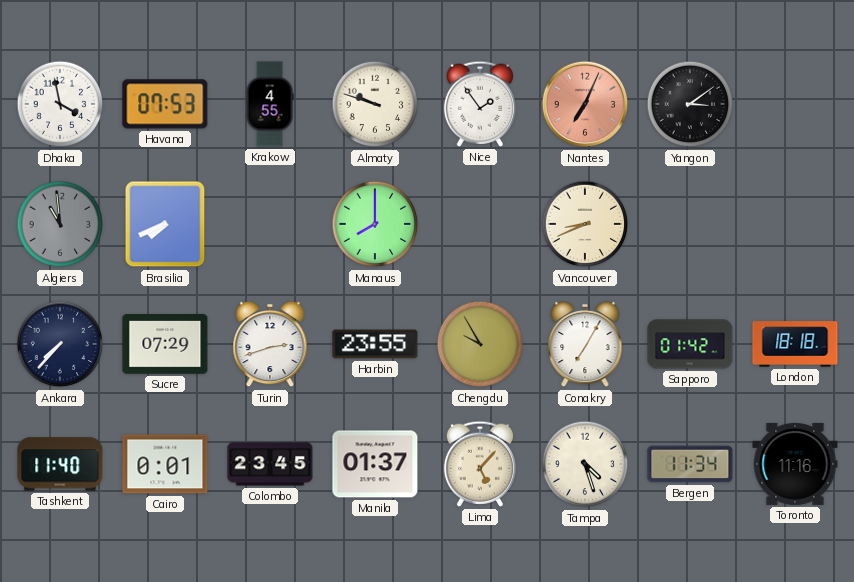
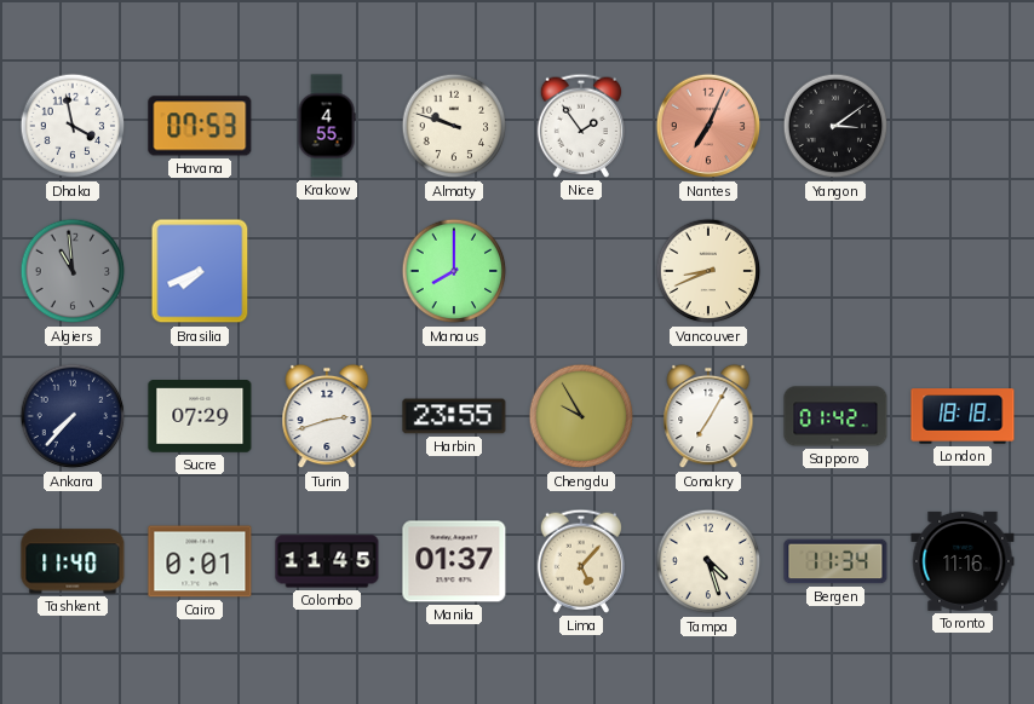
Colombo: 23:45 -> 11:45
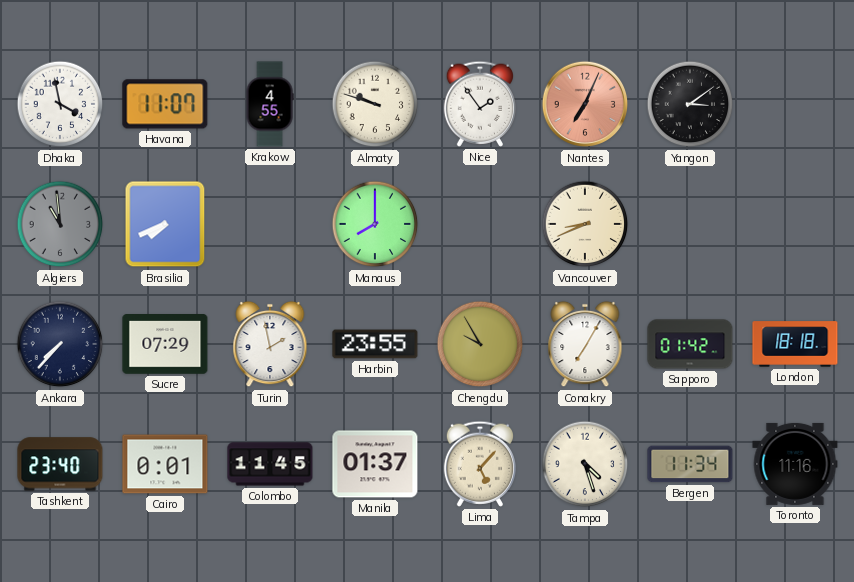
Havana: 07:53 -> 11:07
Turin: 2:42 -> 1:58
Tashkent: 11:40 -> 23:40
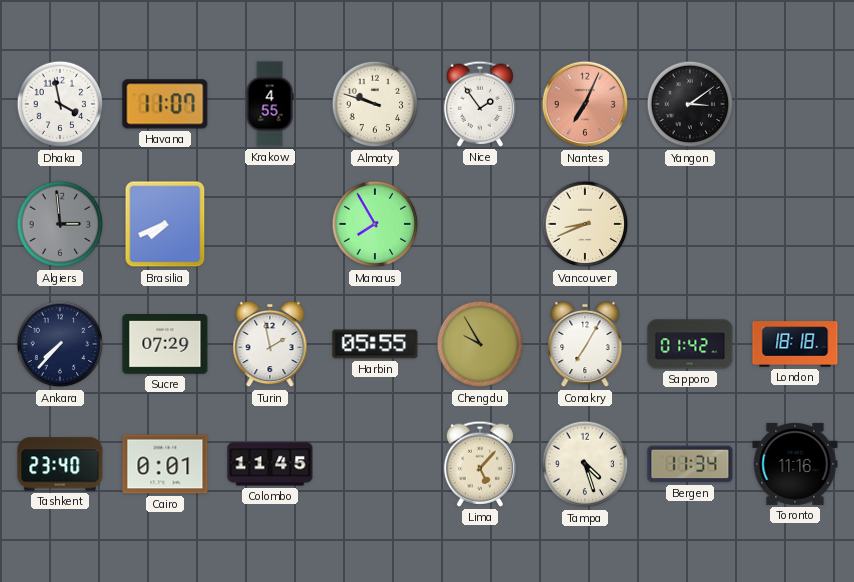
Algiers: 10:59 -> 2:59
Manaus: 8:00 -> 7:55
Harbin: 23:55 -> 05:55
Manila: 01:37 -> none
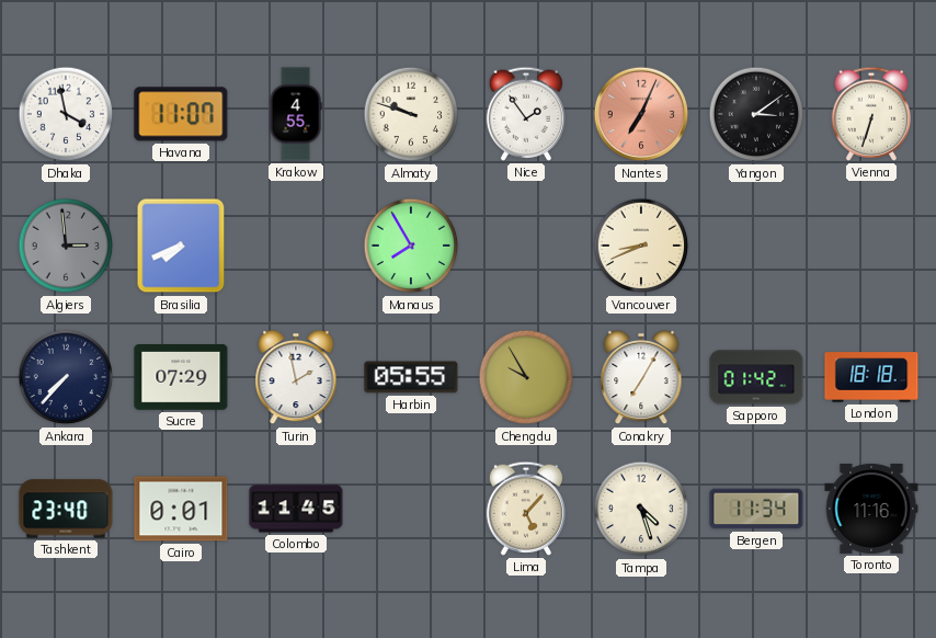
Vienna: none -> 6:33
